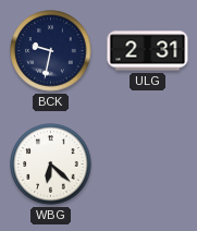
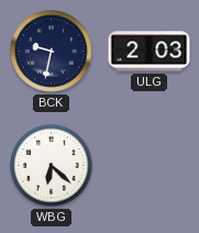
ULG: 2:31 -> 2:03
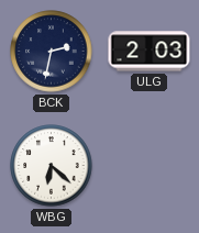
BCK: 9:32 -> 2:32
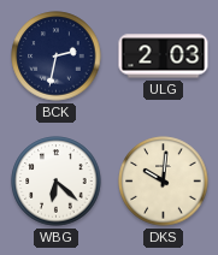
DKS: none -> 10:01
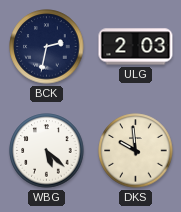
WBG: 6:22 -> 5:22
DKS: 10:01 -> 9:59
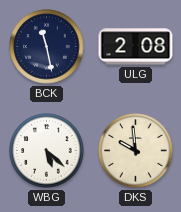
BCK: 2:32 -> 11:28
ULG: 2:03 -> 2:08
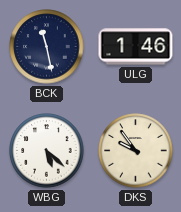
ULG: 2:08 -> 1:46
DKS: 9:59 -> 9:54
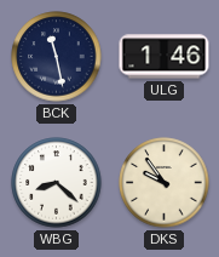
WBG: 5:22 -> 8:22
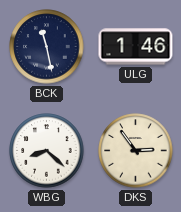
DKS: 9:54 -> 2:54
